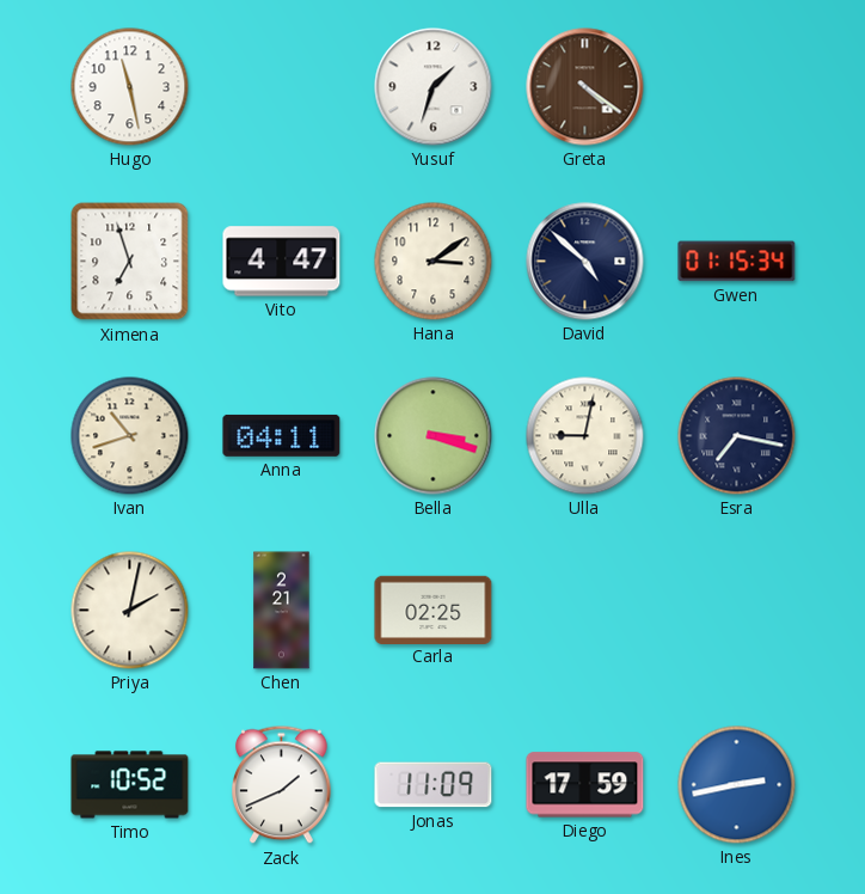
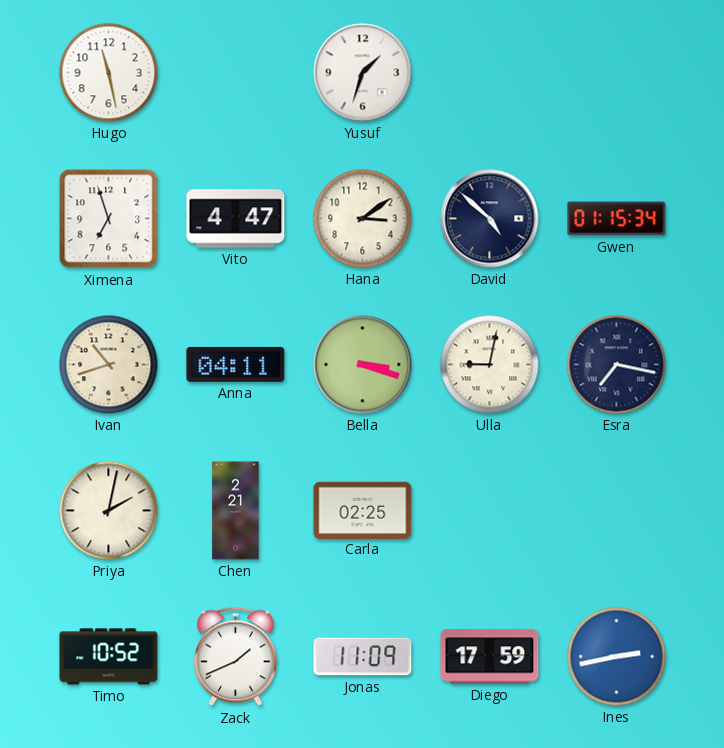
Greta: 4:21 -> none
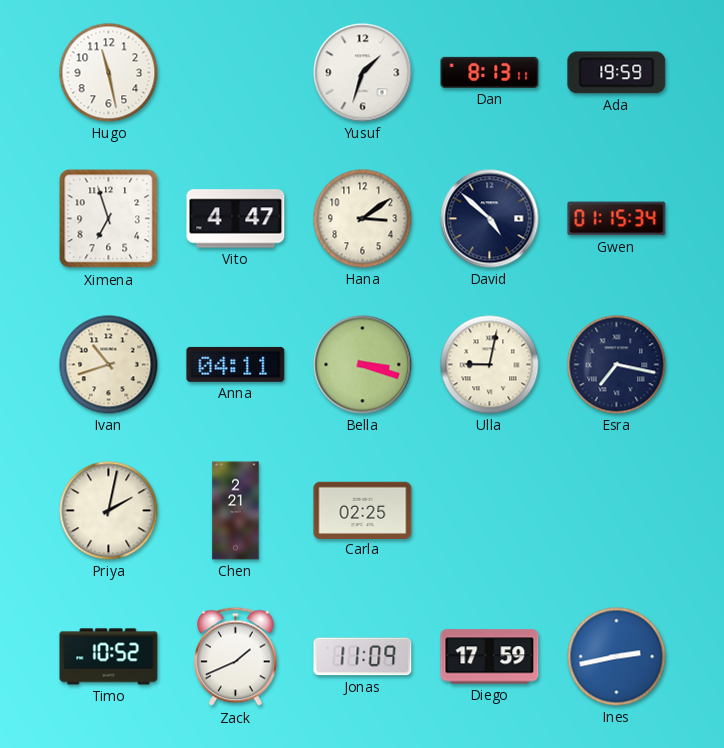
Dan: none -> 8:13
Ada: none -> 19:59
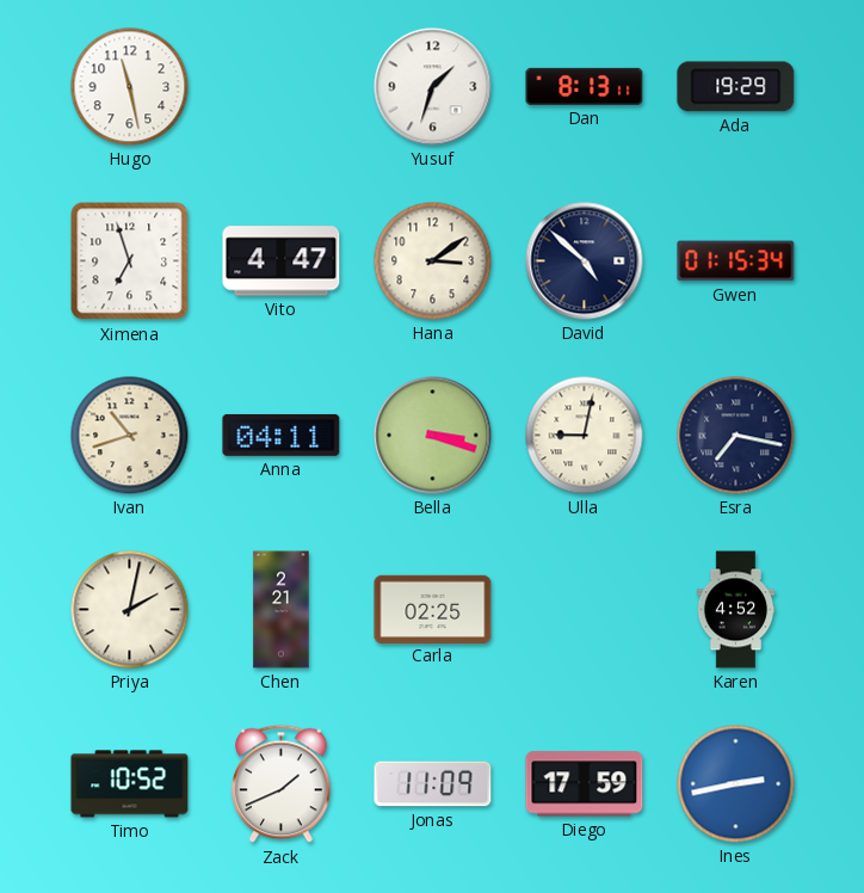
Ada: 19:59 -> 19:29
Karen: none -> 4:52
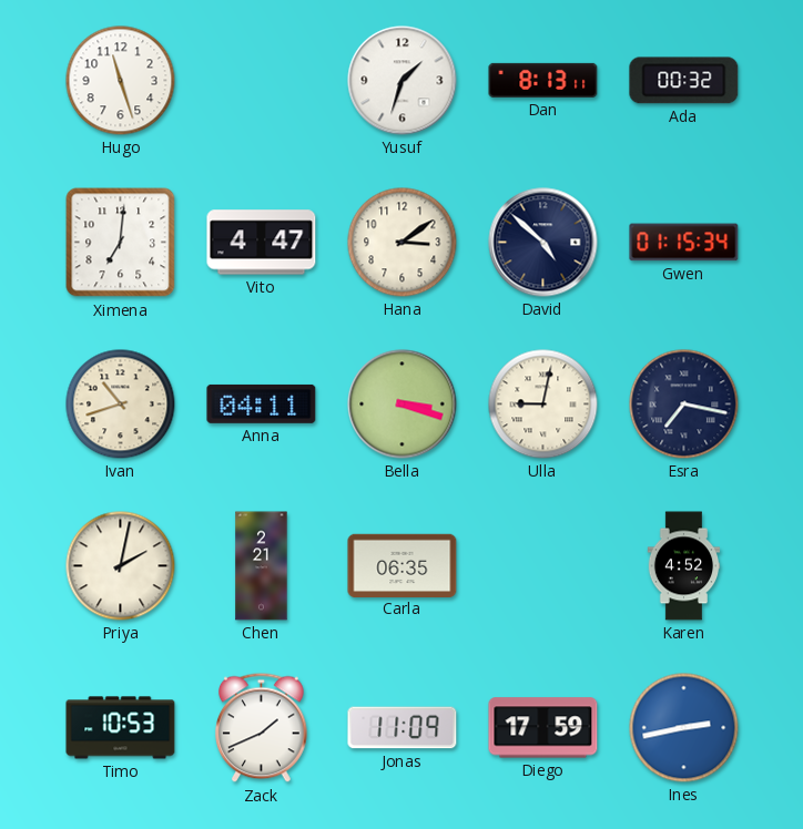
Hugo: 11:28 -> 11:27
Ada: 19:29 -> 00:32
Ximena: 6:57 -> 7:01
Carla: 02:25 -> 06:35
Timo: 10:52 -> 10:53
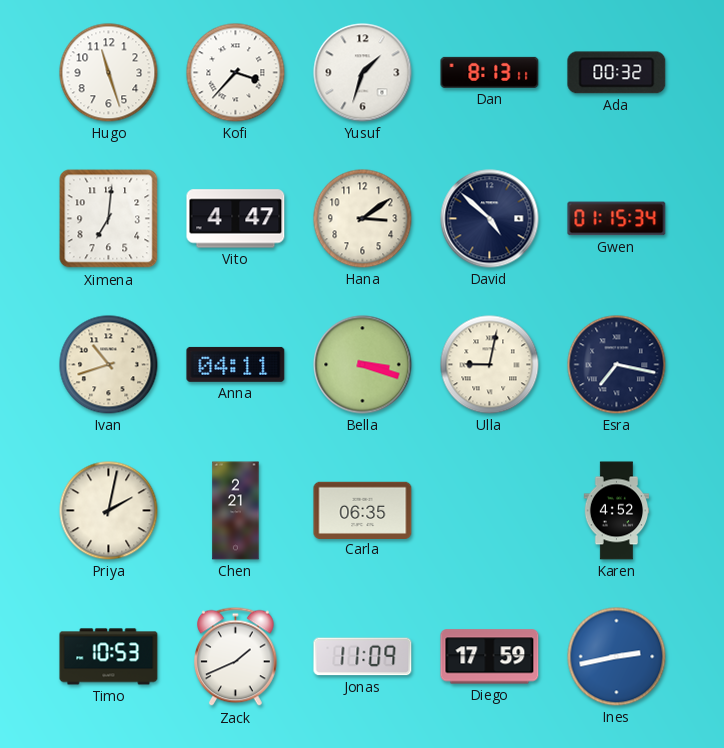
Kofi: none -> 3:37
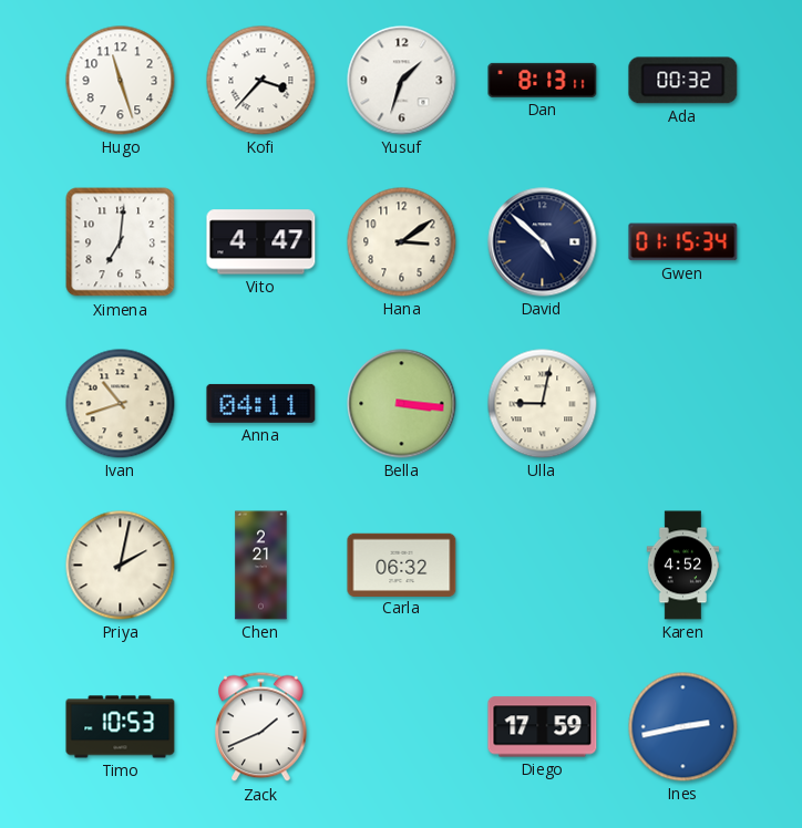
Bella: 3:18 -> 3:16
Esra: 7:17 -> none
Carla: 06:35 -> 06:32
Jonas: 11:09 -> none
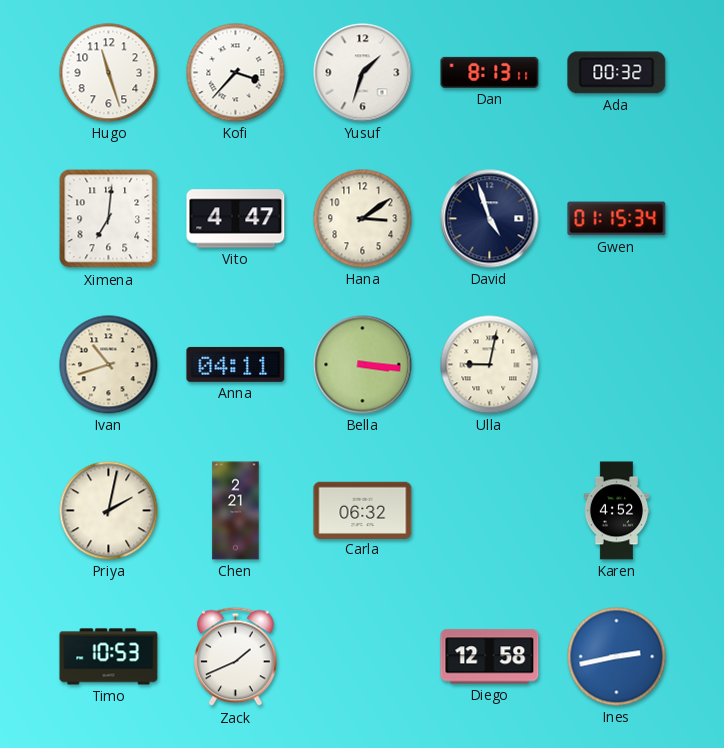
David: 4:52 -> 4:57
Diego: 17:59 -> 12:58
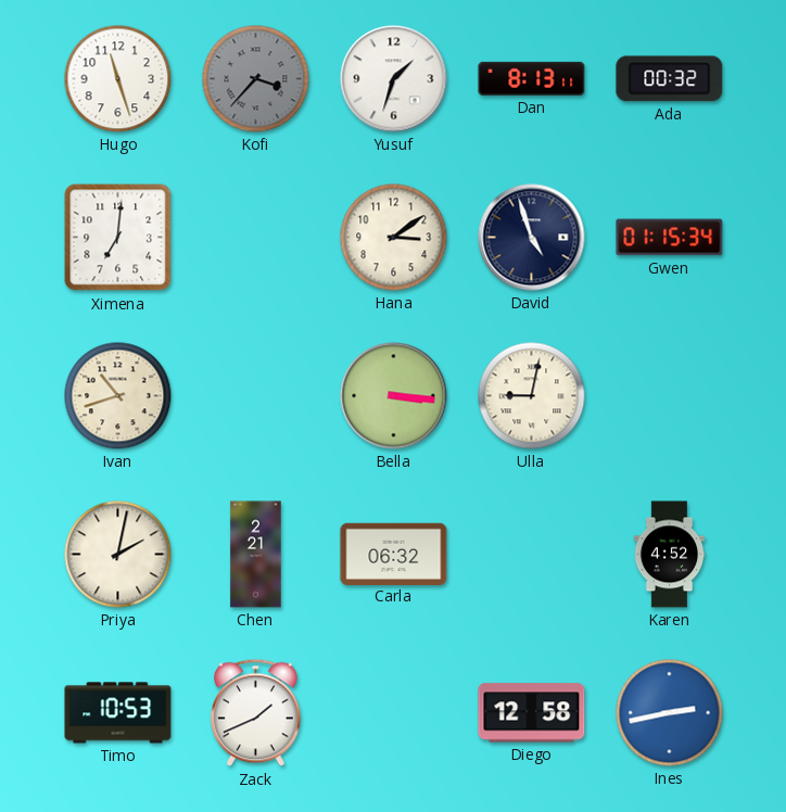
Kofi dial: white -> grey
Vito: 4:47 -> none
Anna: 04:11 -> none
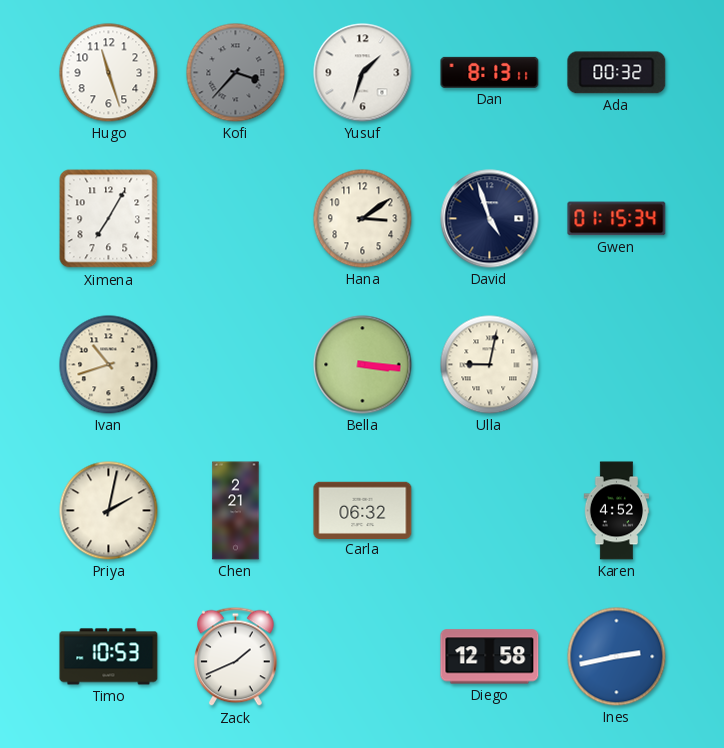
Ximena: 7:01 -> 7:05
